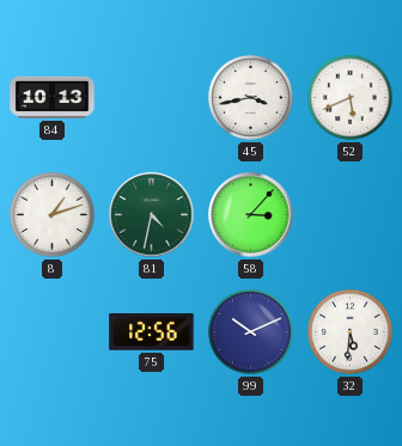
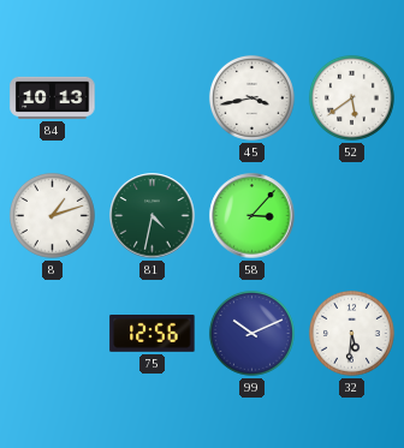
52: 5:41 -> 5:39
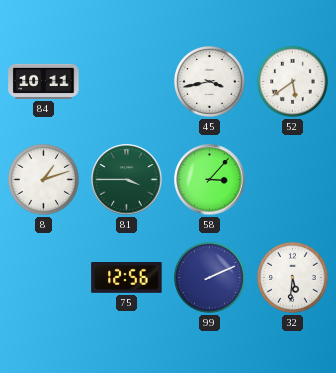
84: 10:13 -> 10:11
81: 4:32 -> 3:45
99: 10:11 -> 2:11
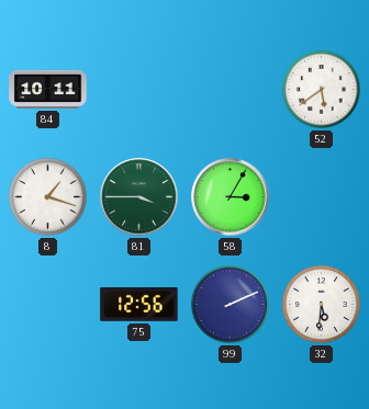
45: 3:43 -> none
8: 1:12 -> 1:18
58: 3:07 -> 3:05
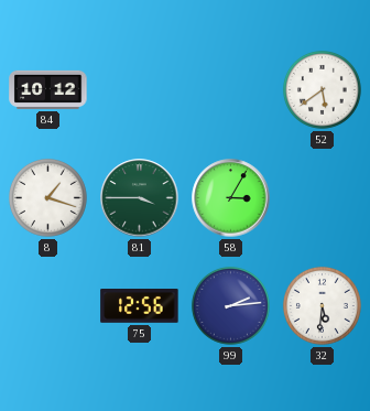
84: 10:11 -> 10:12
99: 2:11 -> 2:14
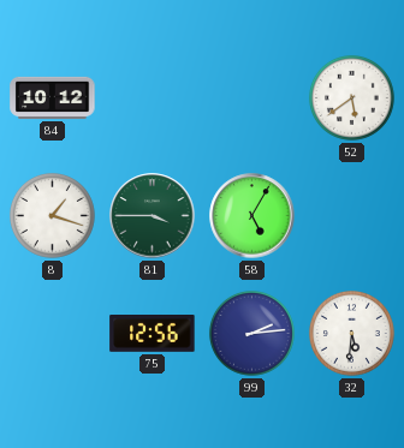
58: 3:05 -> 5:05
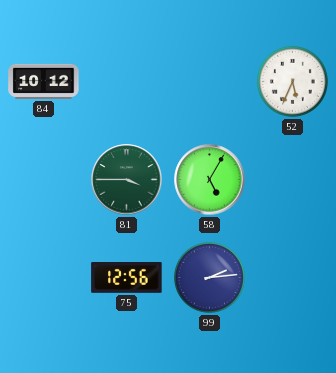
52: 5:39 -> 5:34
8: 1:18 -> none
32: 5:31 -> none
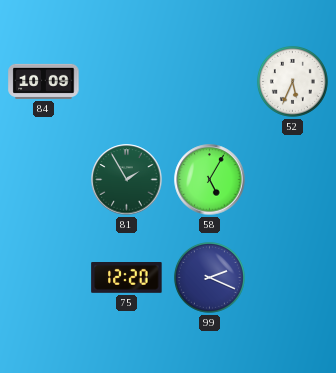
84: 10:12 -> 10:09
81: 3:45 -> 1:55
75: 12:56 -> 12:20
99: 2:14 -> 2:19
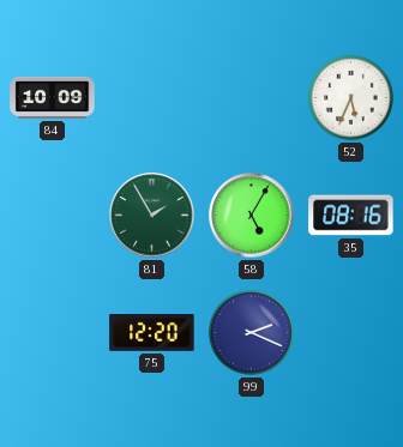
35: none -> 08:16
